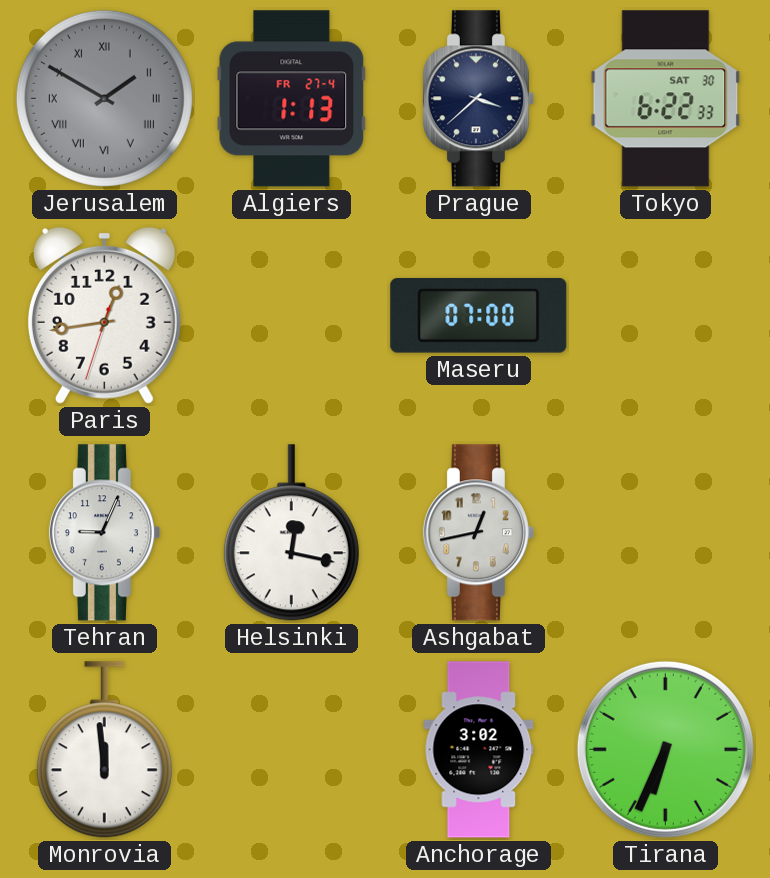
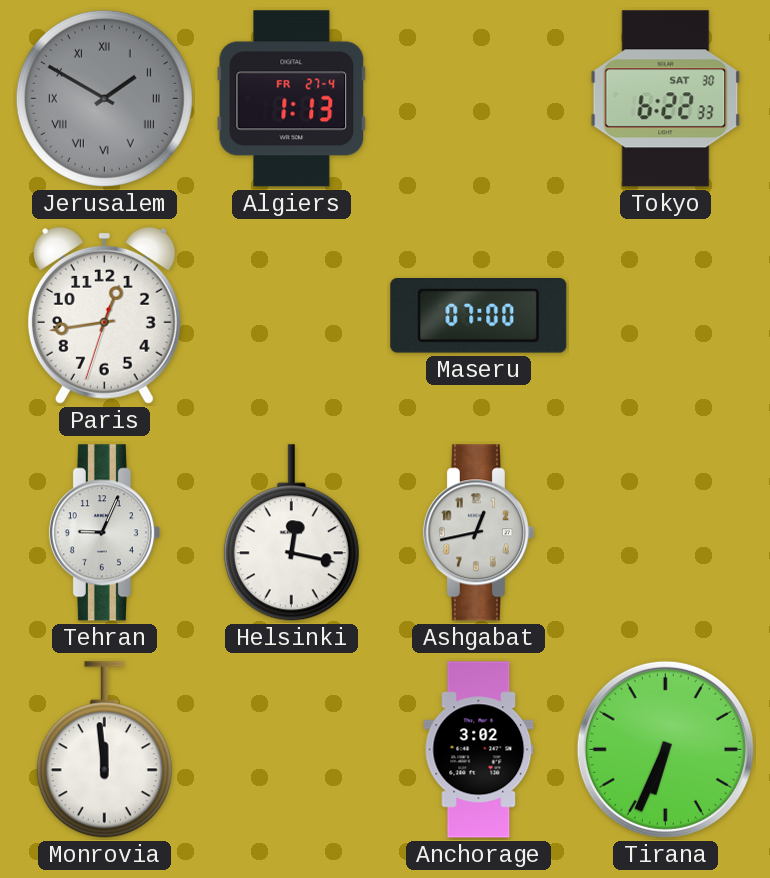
Prague: 3:38 -> none
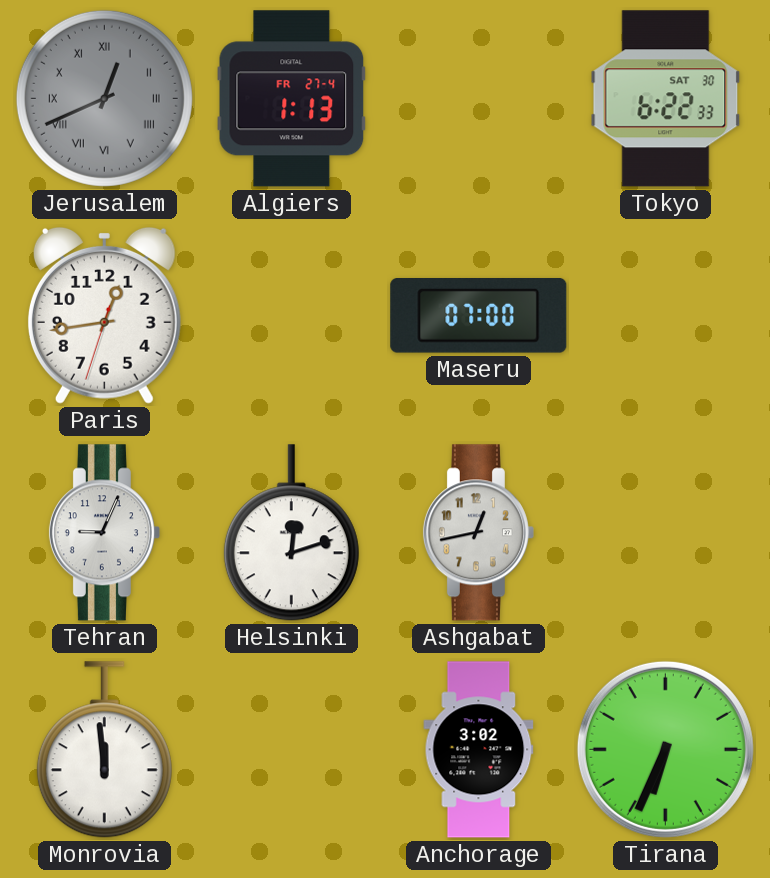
Jerusalem: 1:50 -> 12:41
Helsinki: 12:17 -> 12:12
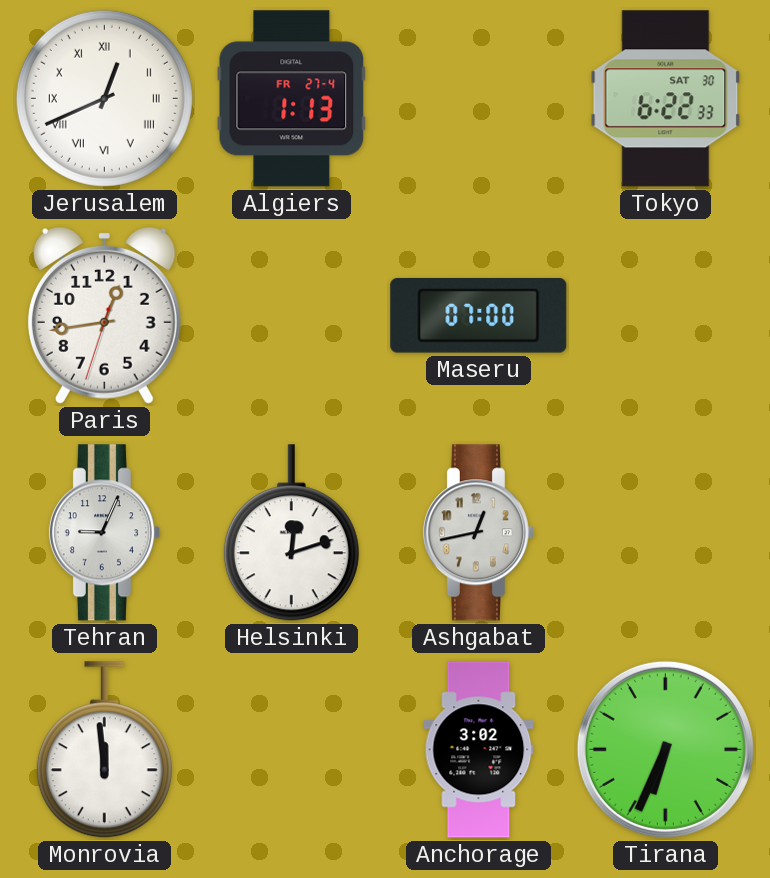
Jerusalem dial: grey -> white
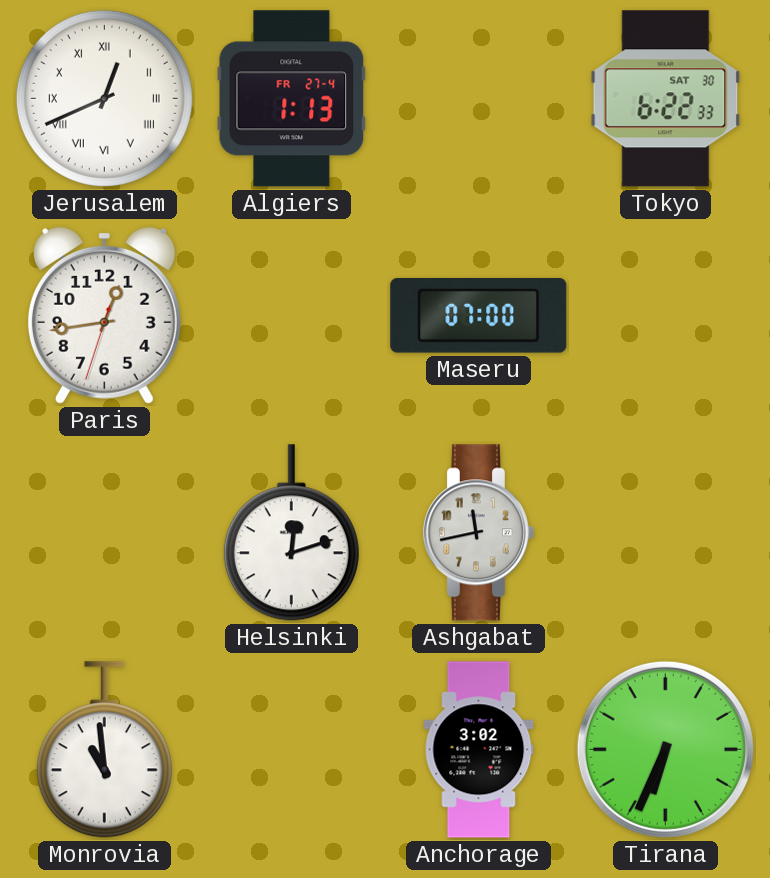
Tehran: 9:04 -> none
Ashgabat: 12:43 -> 11:43
Monrovia: 11:59 -> 10:59
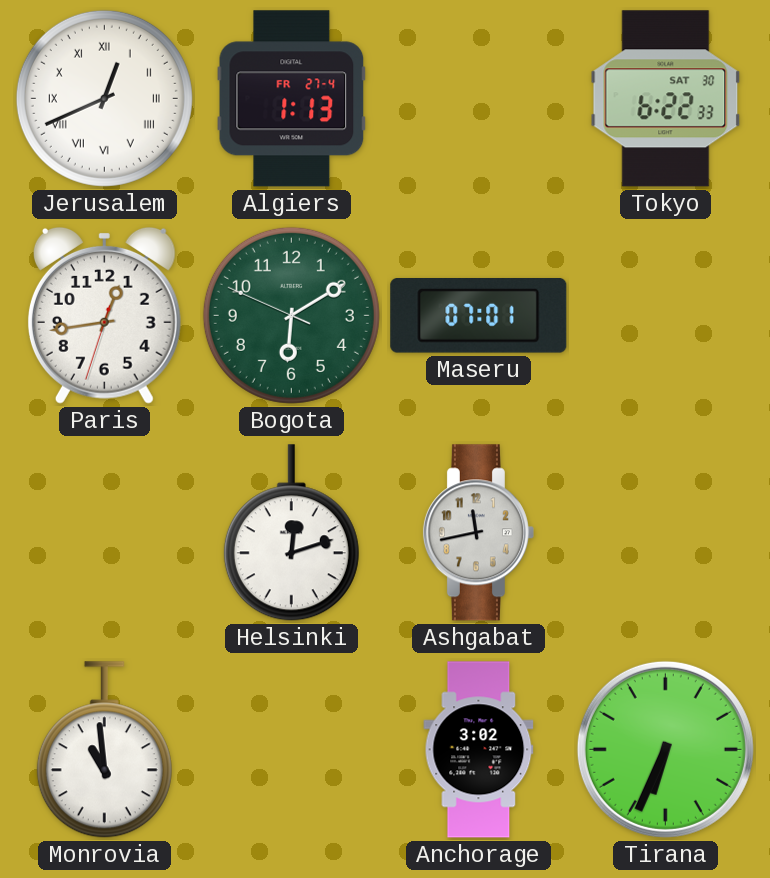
Bogota: none -> 6:09
Maseru: 07:00 -> 07:01
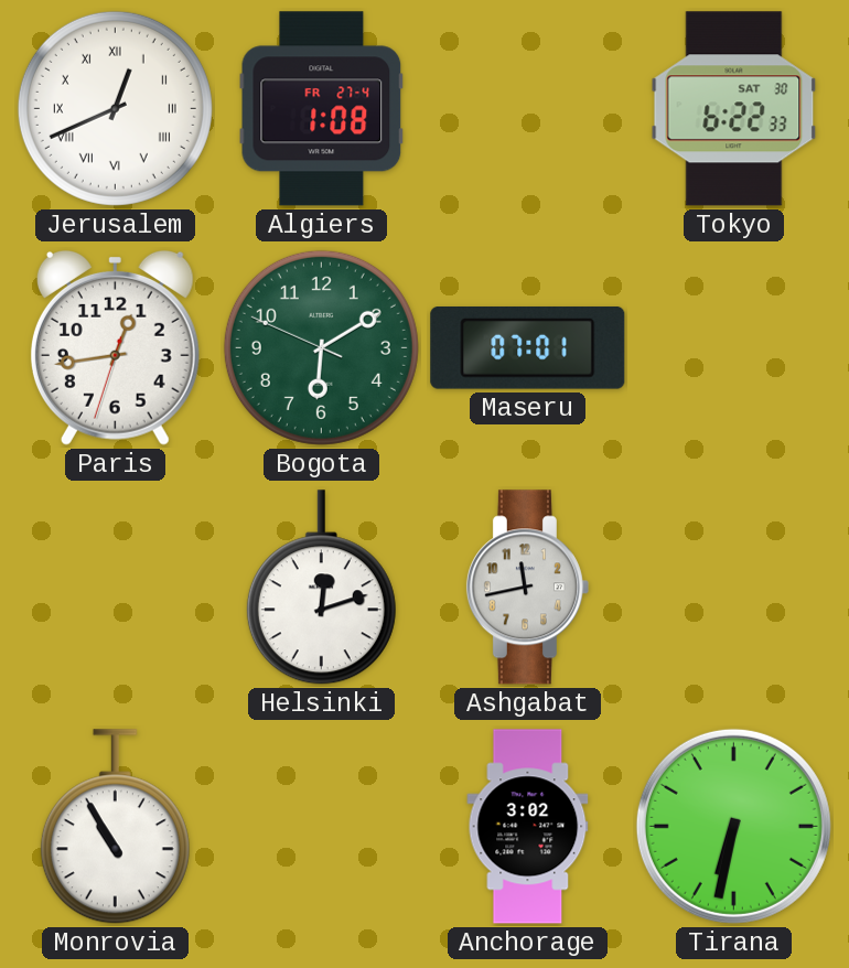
Algiers: 1:13 -> 1:08
Monrovia: 10:59 -> 10:55
Tirana: 6:34 -> 6:32
